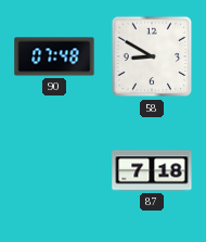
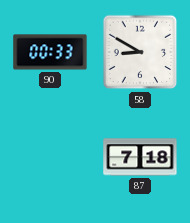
90: 07:48 -> 00:33
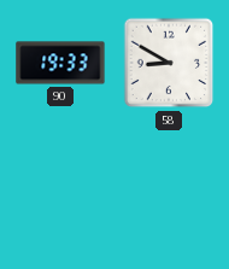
90: 00:33 -> 19:33
87: 7:18 -> none
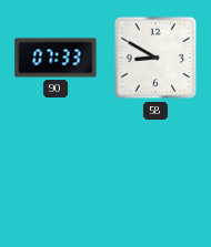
90: 19:33 -> 07:33
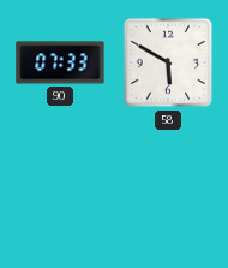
58: 8:50 -> 5:50
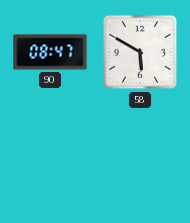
90: 07:33 -> 08:47
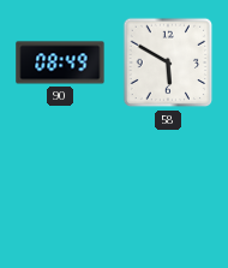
90: 08:47 -> 08:49
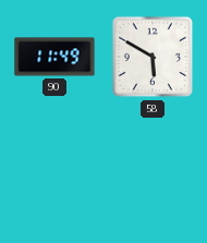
90: 08:49 -> 11:49
